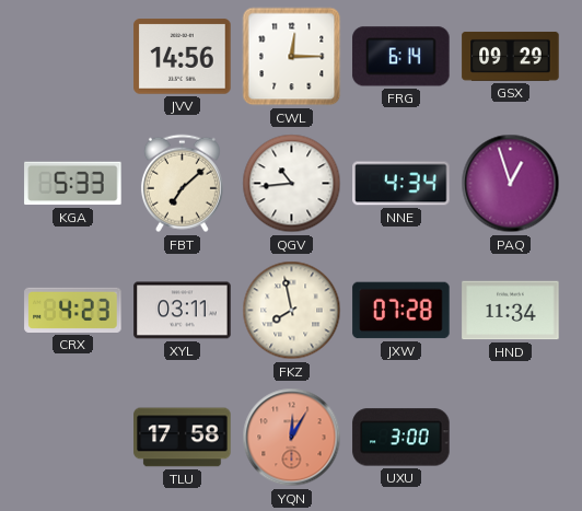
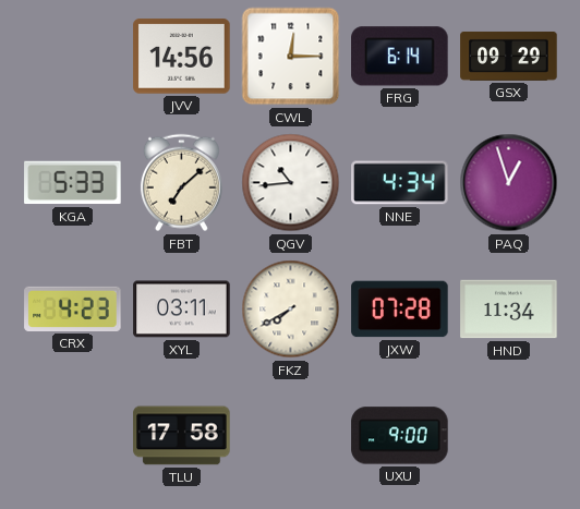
FKZ: 7:58 -> 7:40
YQN: 12:05 -> none
UXU: 3:00 -> 9:00
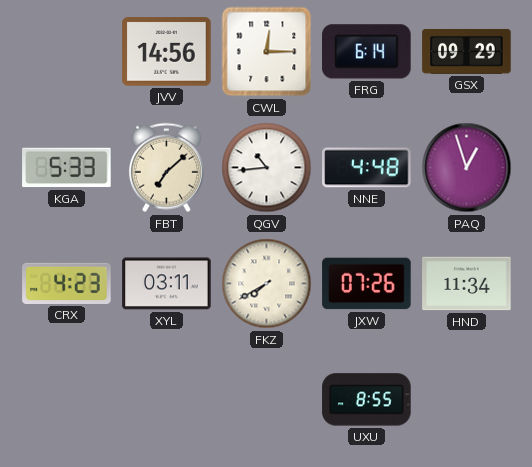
NNE: 4:34 -> 4:48
JXW: 07:28 -> 07:26
TLU: 17:58 -> none
UXU: 9:00 -> 8:55
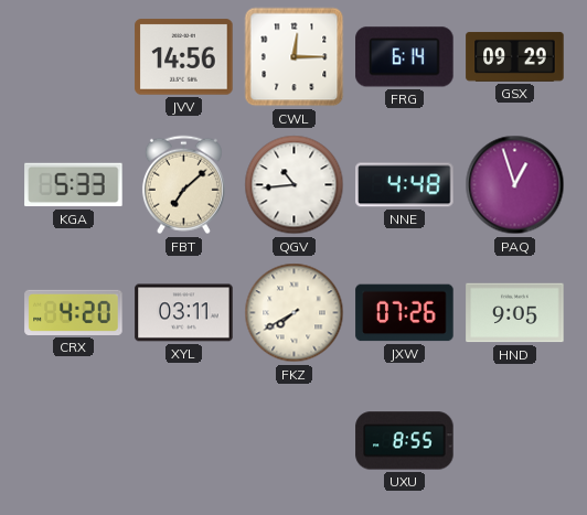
CRX: 4:23 -> 4:20
HND: 11:34 -> 9:05
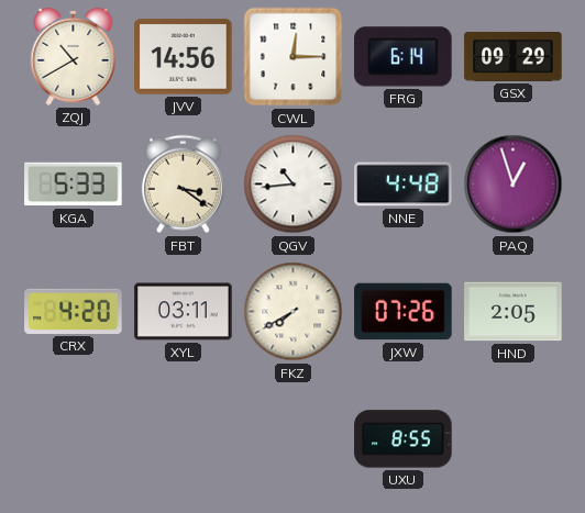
ZQJ: none -> 10:40
FBT: 7:08 -> 3:21
HND: 9:05 -> 2:05
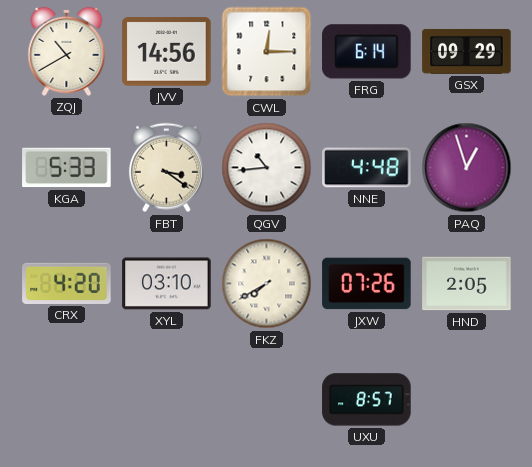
XYL: 03:11 -> 03:10
UXU: 8:55 -> 8:57
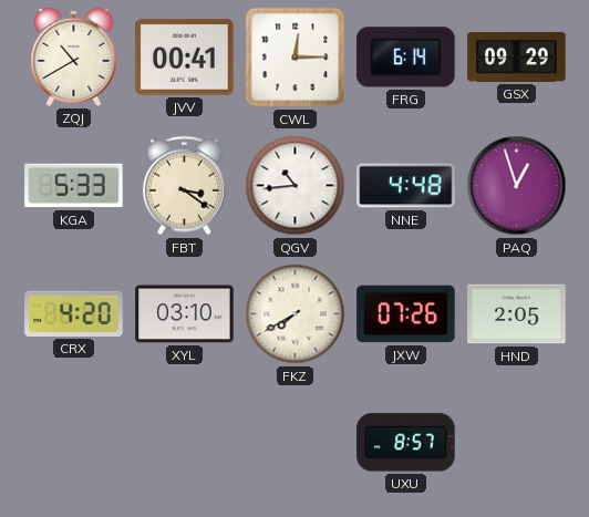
JVV: 14:56 -> 00:41
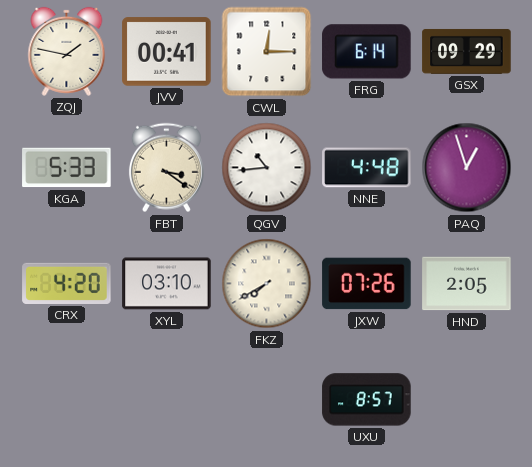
ZQJ: 10:40 -> 1:47
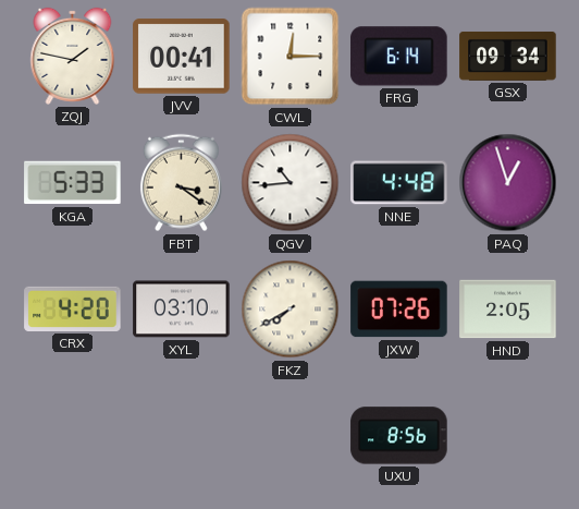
GSX: 09:29 -> 09:34
UXU: 8:57 -> 8:56
